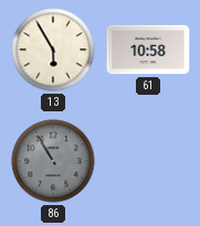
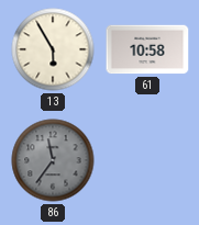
86: 10:55 -> 11:36
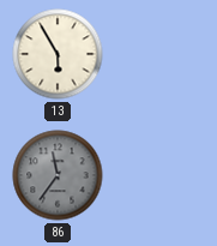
61: 10:58 -> none
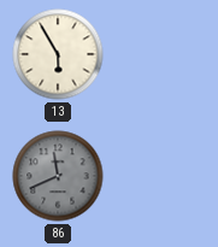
86: 11:36 -> 11:41
